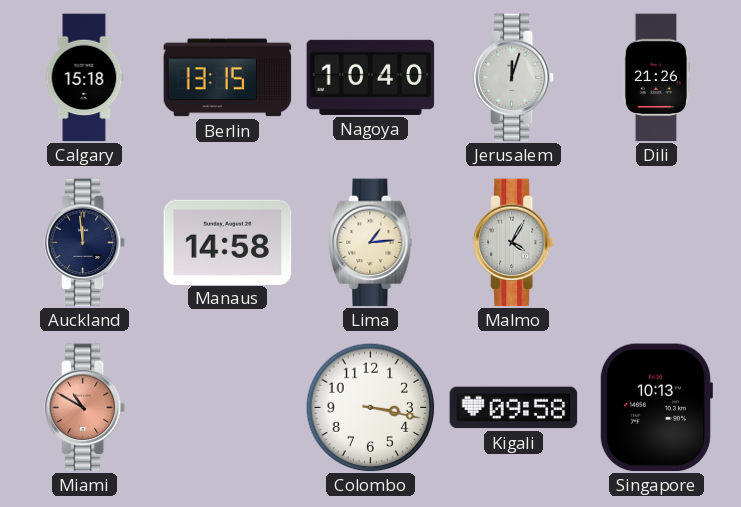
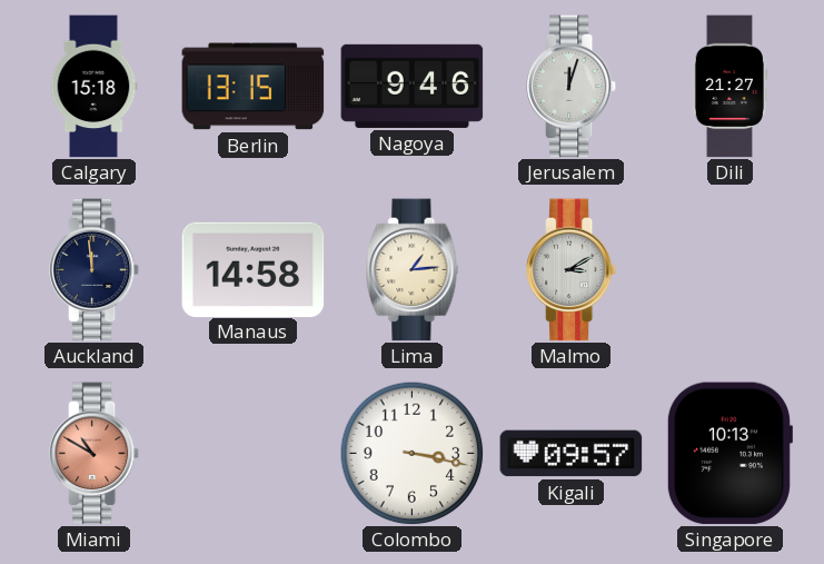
Nagoya: 10:40 -> 9:46
Dili: 21:26 -> 21:27
Malmo: 4:05 -> 3:10
Kigali: 09:58 -> 09:57
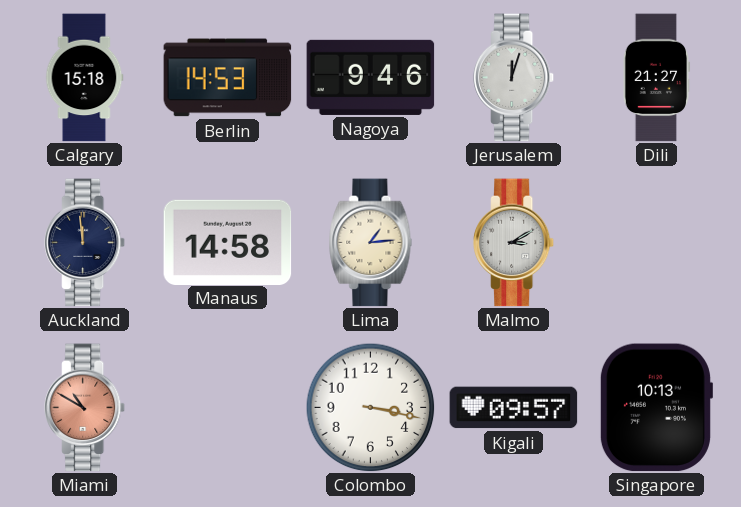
Berlin: 13:15 -> 14:53
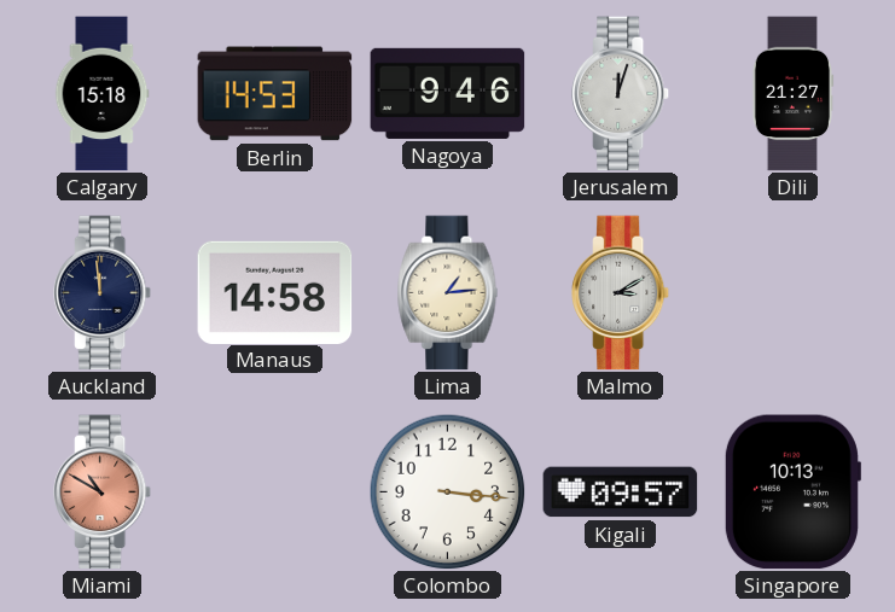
Colombo: 3:17 -> 3:16
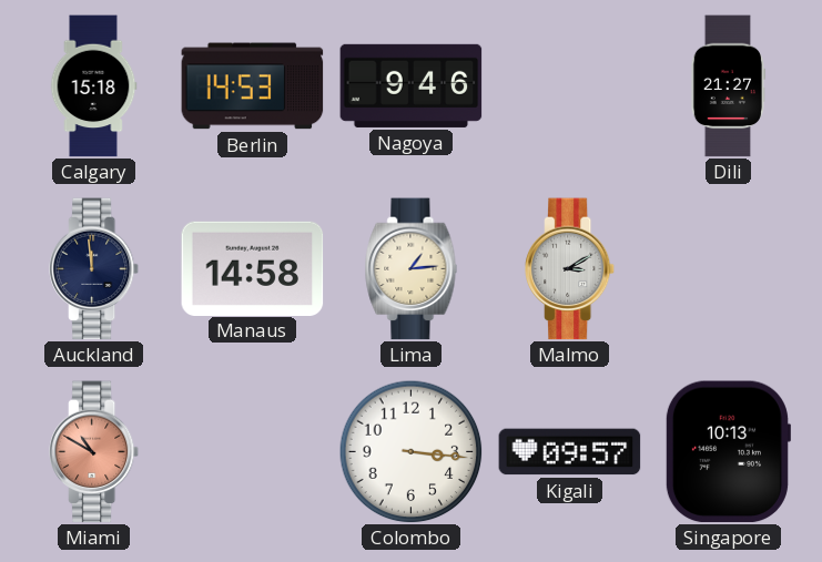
Jerusalem: 12:03 -> none
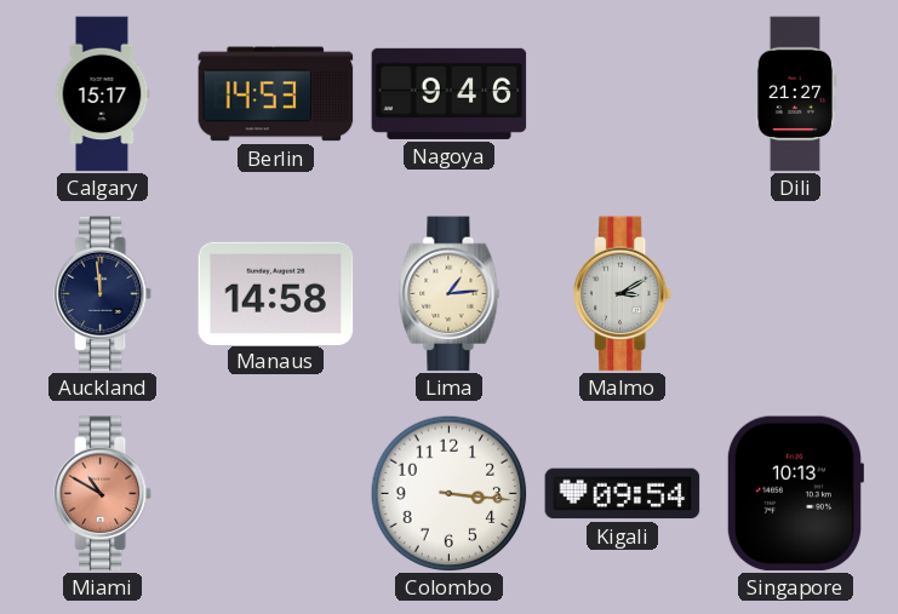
Calgary: 15:18 -> 15:17
Kigali: 09:57 -> 09:54
